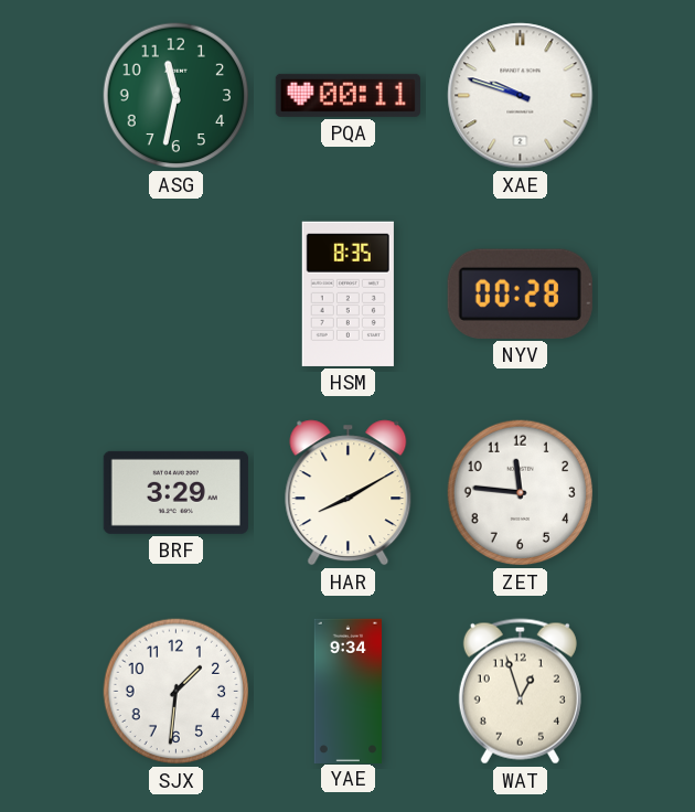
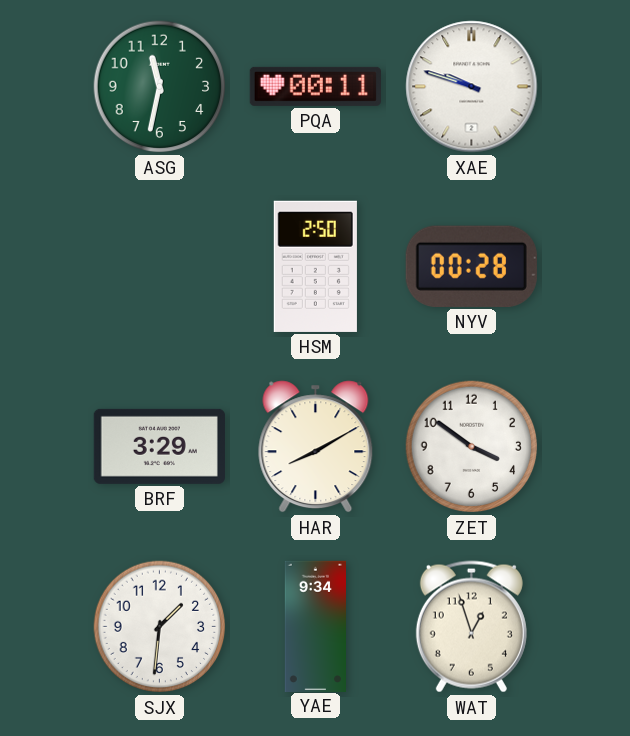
HSM: 8:35 -> 2:50
ZET: 11:46 -> 3:51
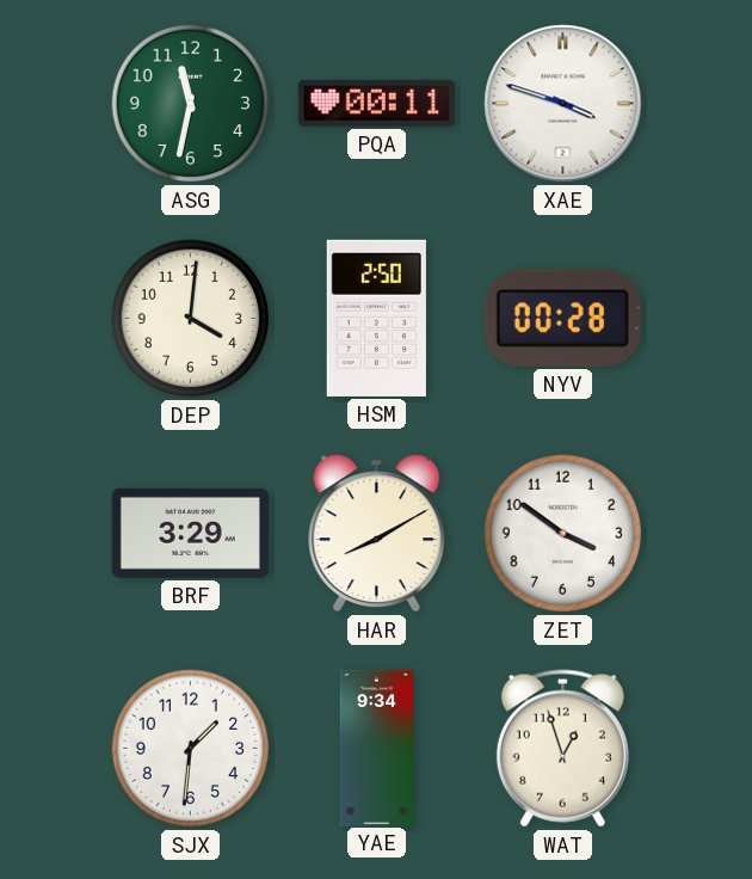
XAE: 9:48 -> 3:48
DEP: none -> 4:01
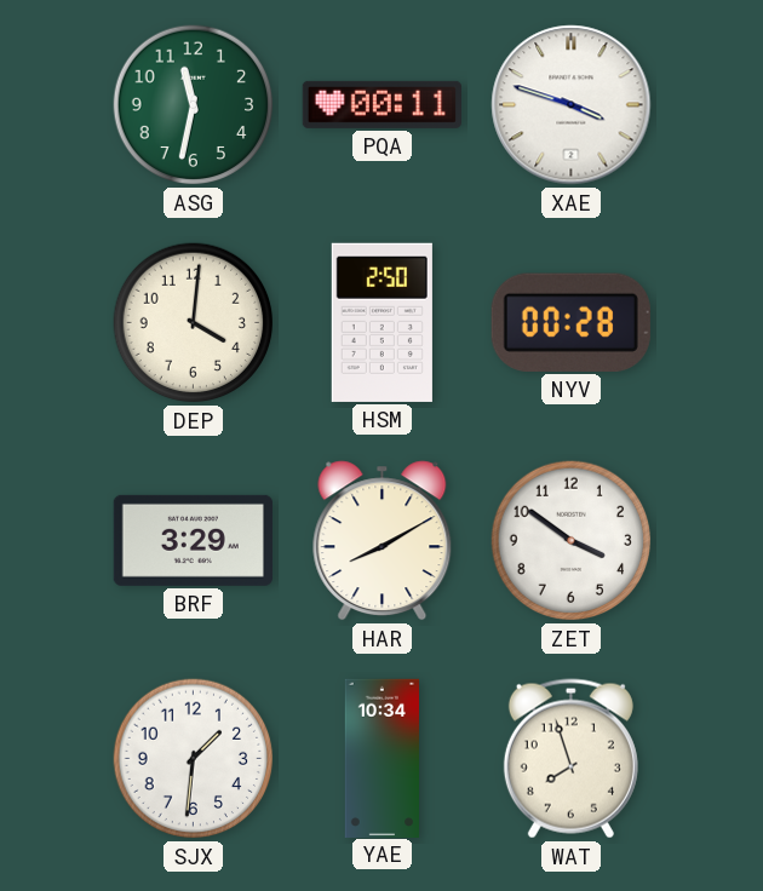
YAE: 9:34 -> 10:34
WAT: 12:57 -> 7:57
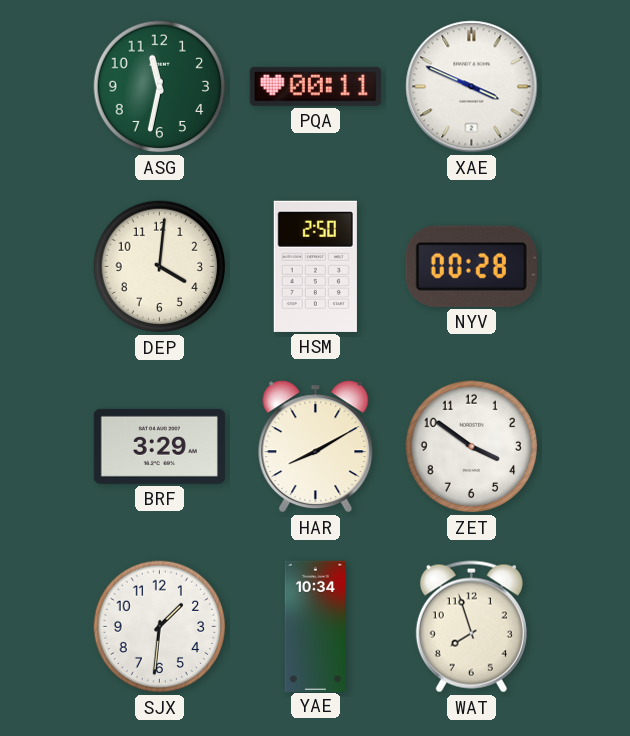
XAE: 3:48 -> 3:49
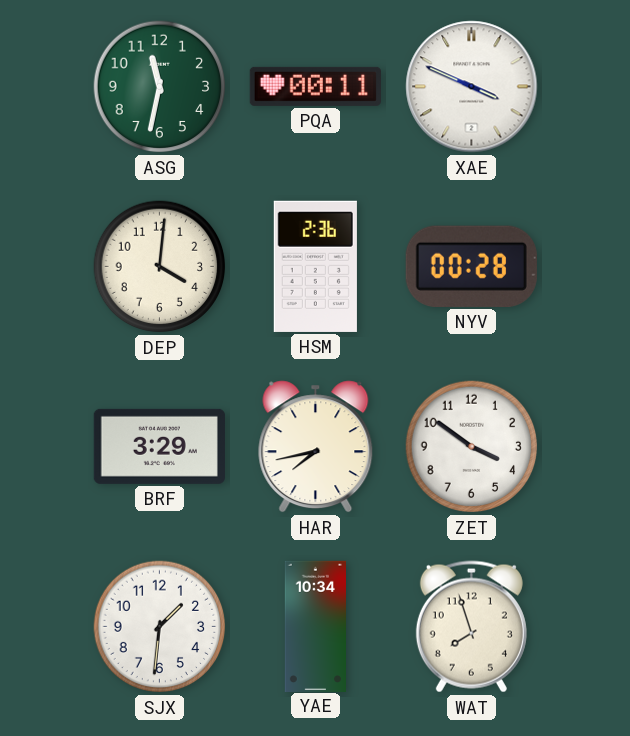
HSM: 2:50 -> 2:36
HAR: 8:10 -> 7:43
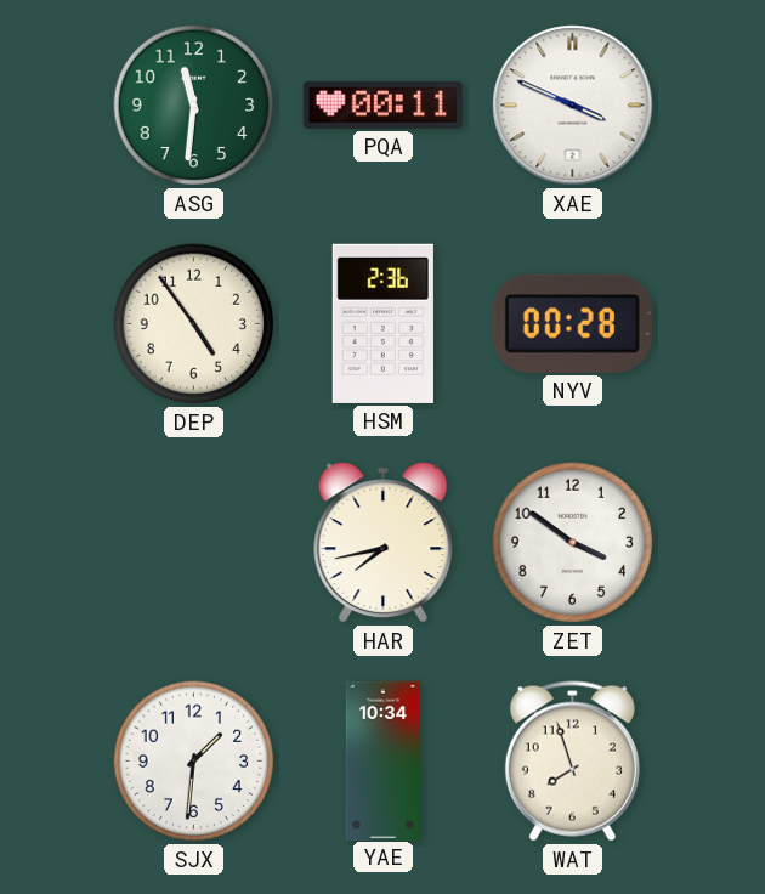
ASG: 11:32 -> 11:31
DEP: 4:01 -> 4:54
BRF: 3:29 -> none
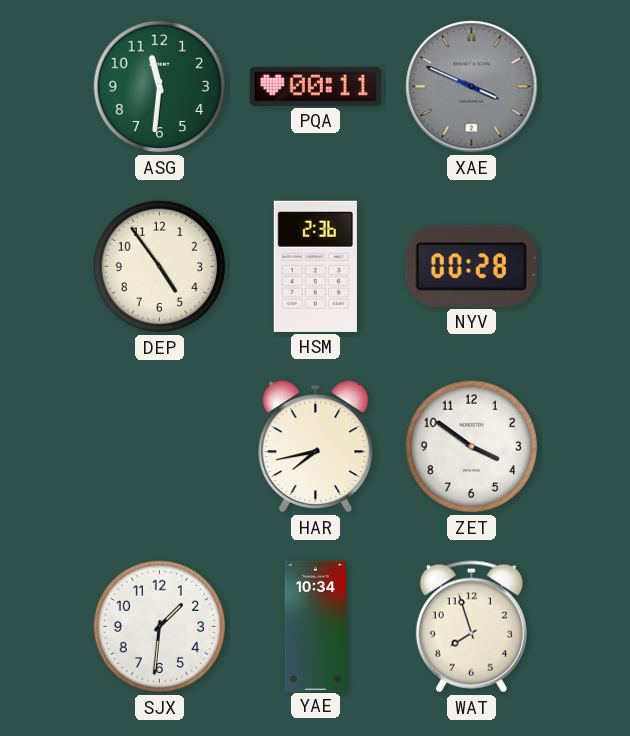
XAE dial: white -> grey
